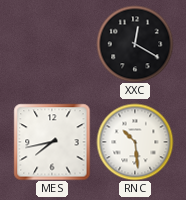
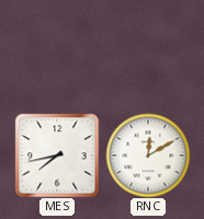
XXC: 12:20 -> none
RNC: 10:29 -> 12:10
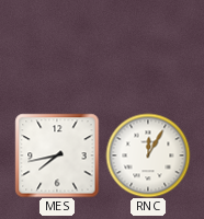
RNC: 12:10 -> 12:05
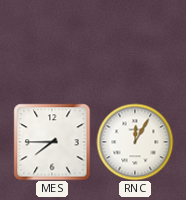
MES: 7:43 -> 7:45
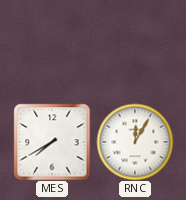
MES: 7:45 -> 7:40
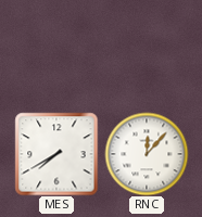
RNC: 12:05 -> 12:07
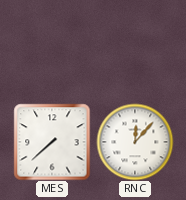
MES: 7:40 -> 7:38
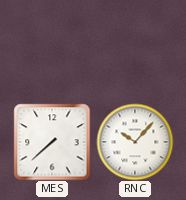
RNC: 12:07 -> 10:07
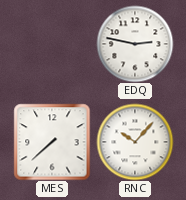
EDQ: none -> 2:47
